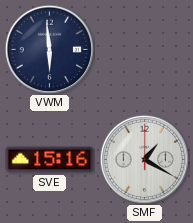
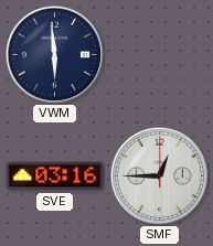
SVE: 15:16 -> 03:16
SMF: 1:20 -> 12:45
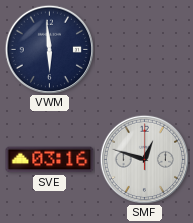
SMF: 12:45 -> 12:48
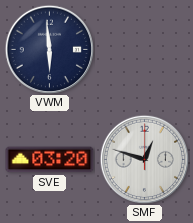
SVE: 03:16 -> 03:20
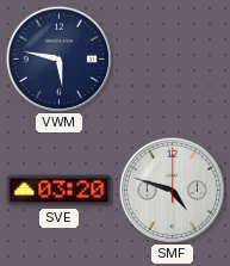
VWM: 5:59 -> 5:47
SMF: 12:48 -> 4:48
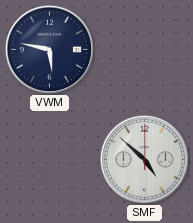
SVE: 03:20 -> none
SMF: 4:48 -> 4:52
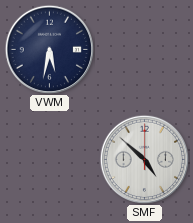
VWM: 5:47 -> 5:32
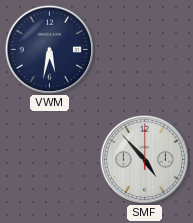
SMF: 4:52 -> 4:53
